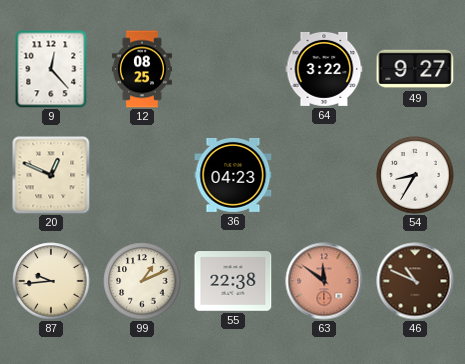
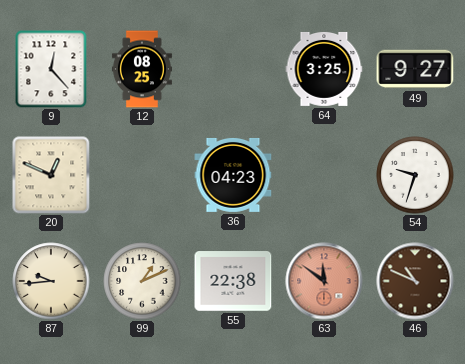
64: 3:22 -> 3:25
54: 8:35 -> 9:33
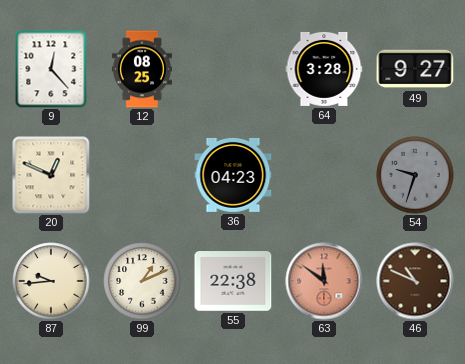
64: 3:25 -> 3:28
54 dial: white -> grey
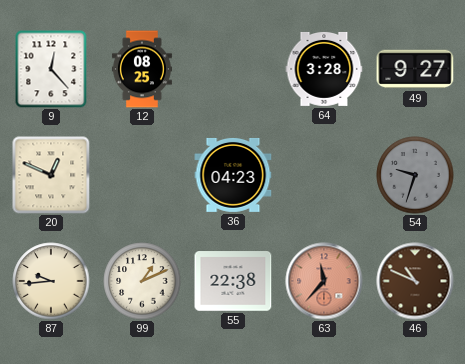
63: 11:51 -> 11:37
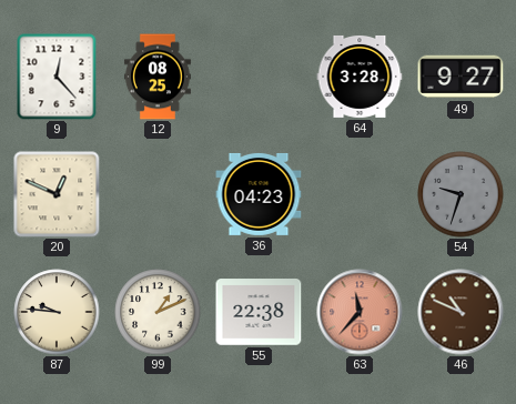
87: 9:44 -> 9:46
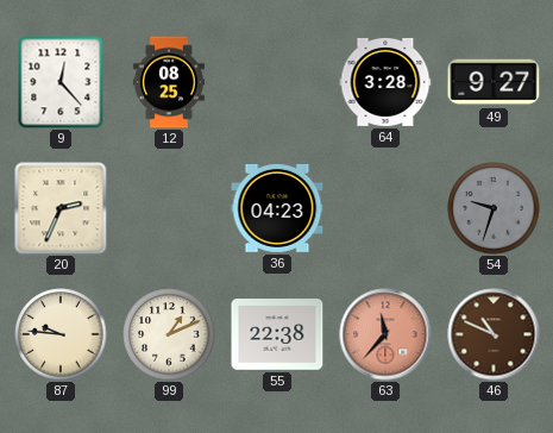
20: 12:49 -> 2:34
